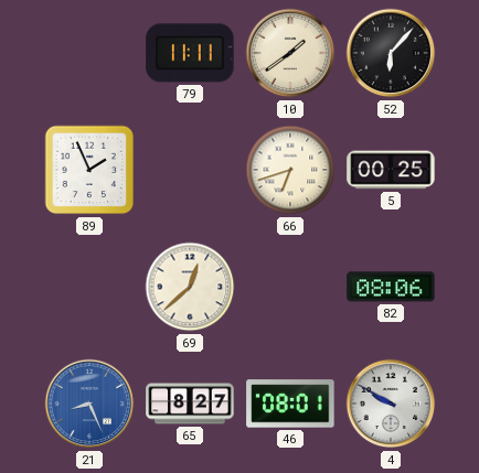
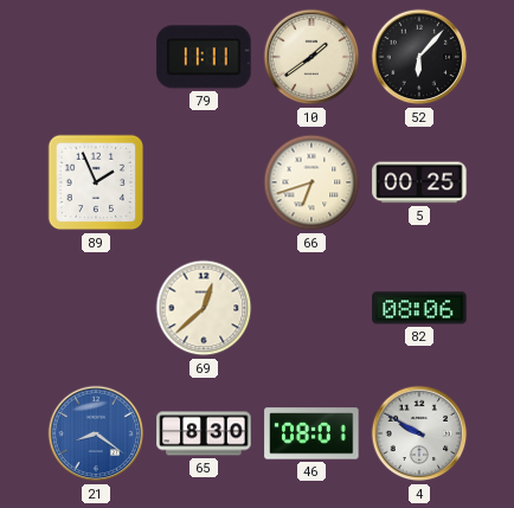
21: 8:26 -> 8:21
65: 8:27 -> 8:30
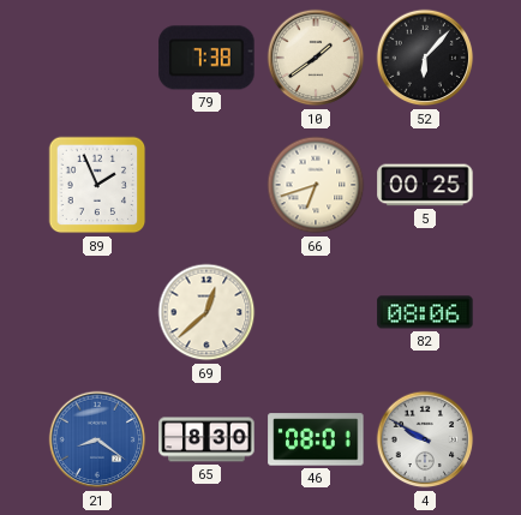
79: 11:11 -> 7:38
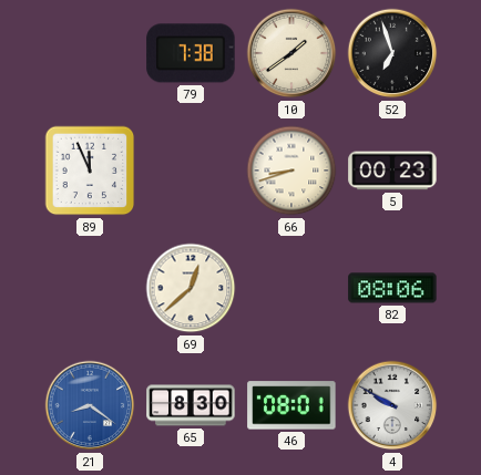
52: 6:07 -> 6:57
89: 1:56 -> 11:56
66: 6:42 -> 8:42
5: 00:25 -> 00:23
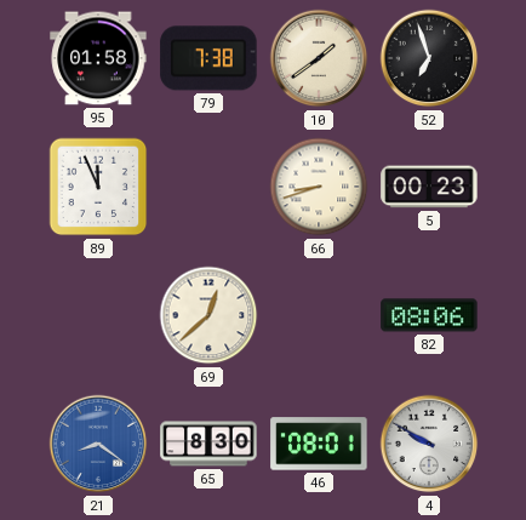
95: none -> 01:58
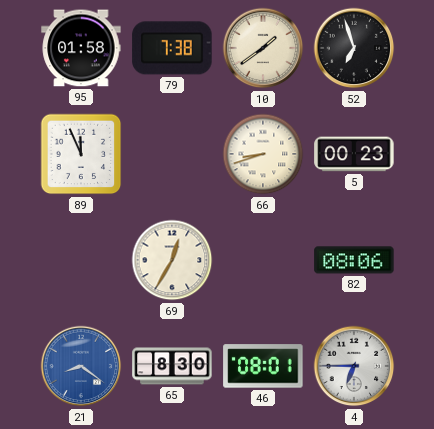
69: 12:38 -> 12:35
4: 9:50 -> 6:45
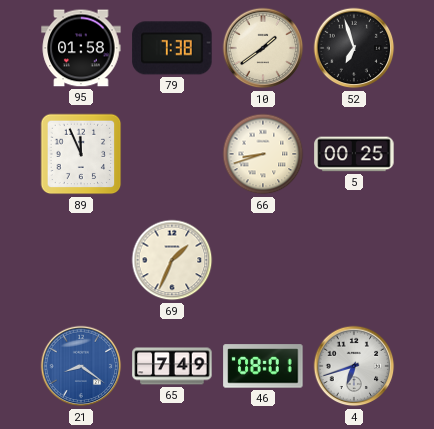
5: 00:23 -> 00:25
69: 12:35 -> 1:34
82: 08:06 -> none
65: 8:30 -> 7:49
4: 6:45 -> 6:42
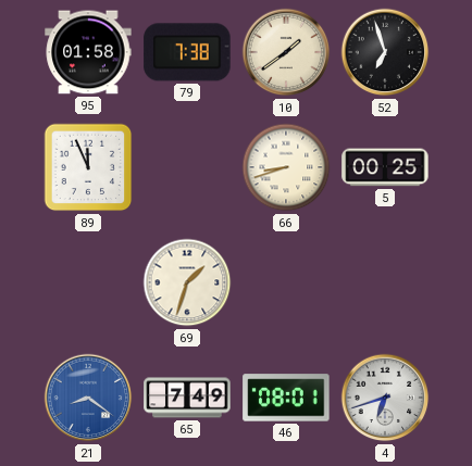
69: 1:34 -> 1:33
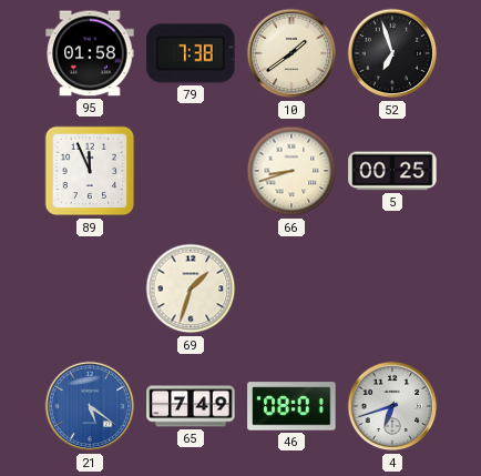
21: 8:21 -> 5:21
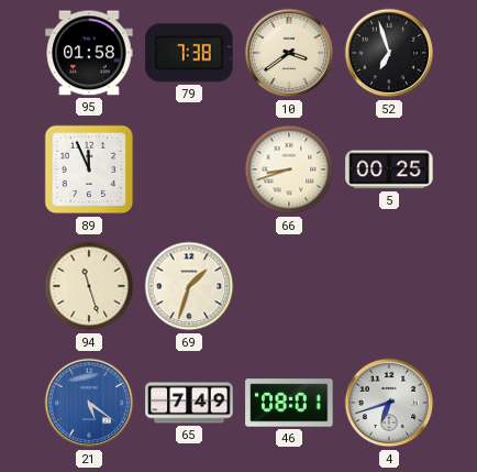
10: 1:39 -> 3:39
94: none -> 11:27
